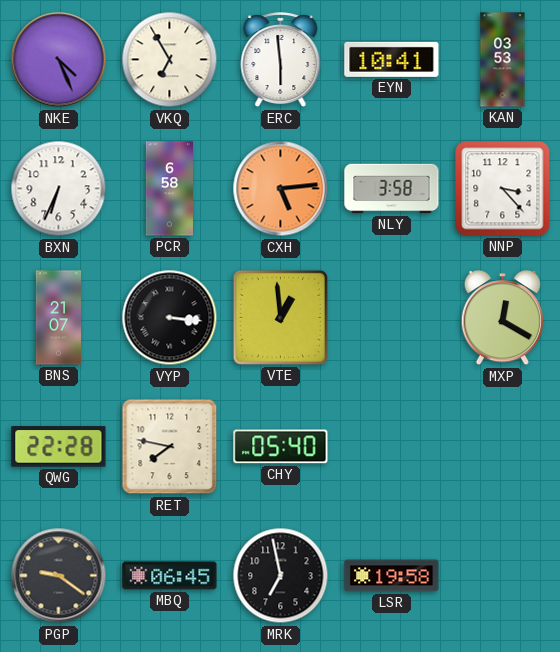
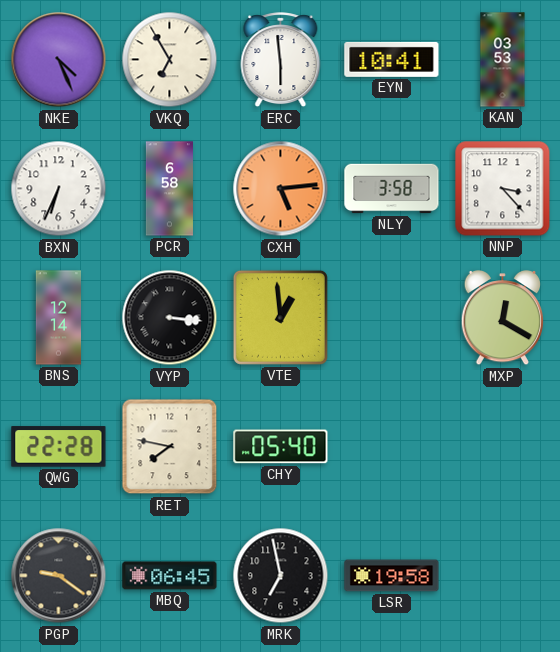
BNS: 21:07 -> 12:14
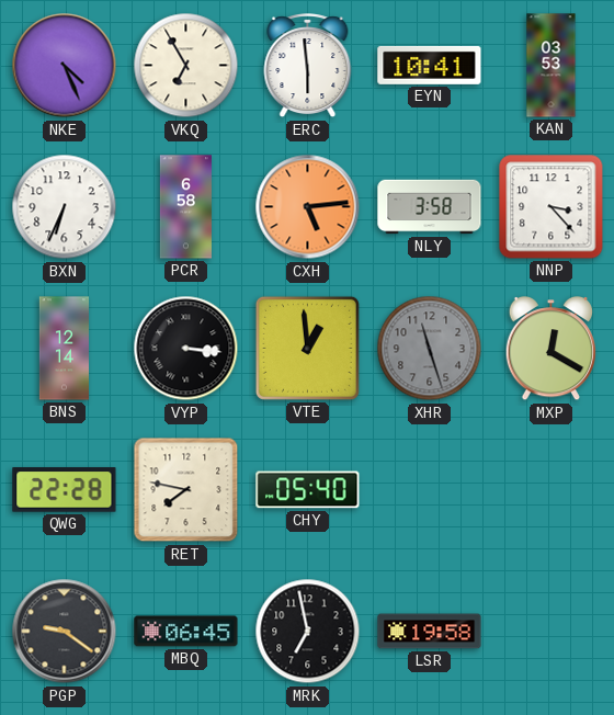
XHR: none -> 11:27
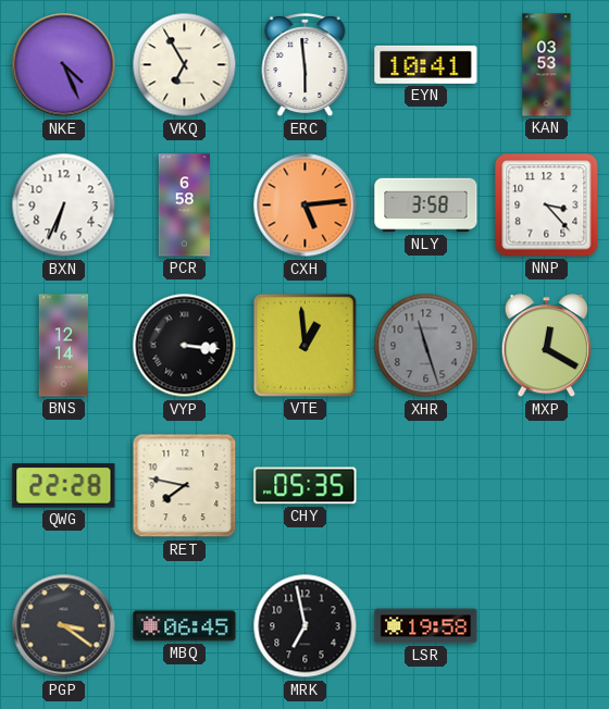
CHY: 05:40 -> 05:35
PGP: 9:21 -> 3:21
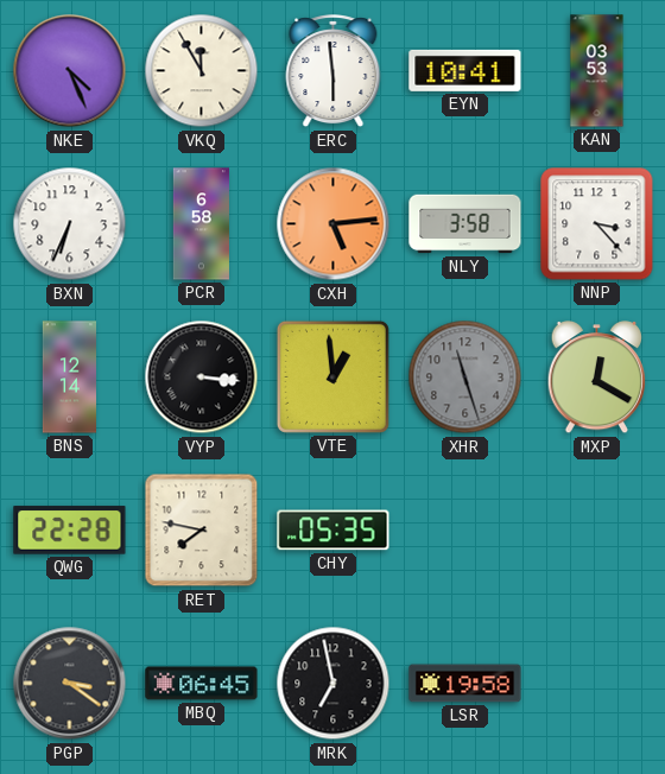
VKQ: 6:55 -> 11:55
